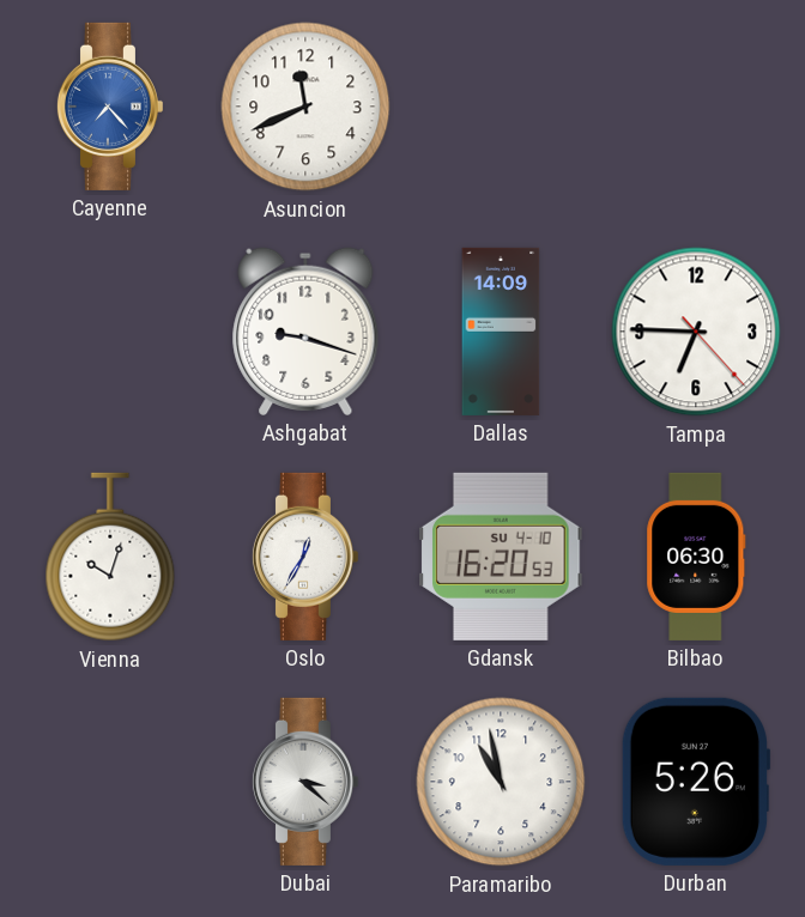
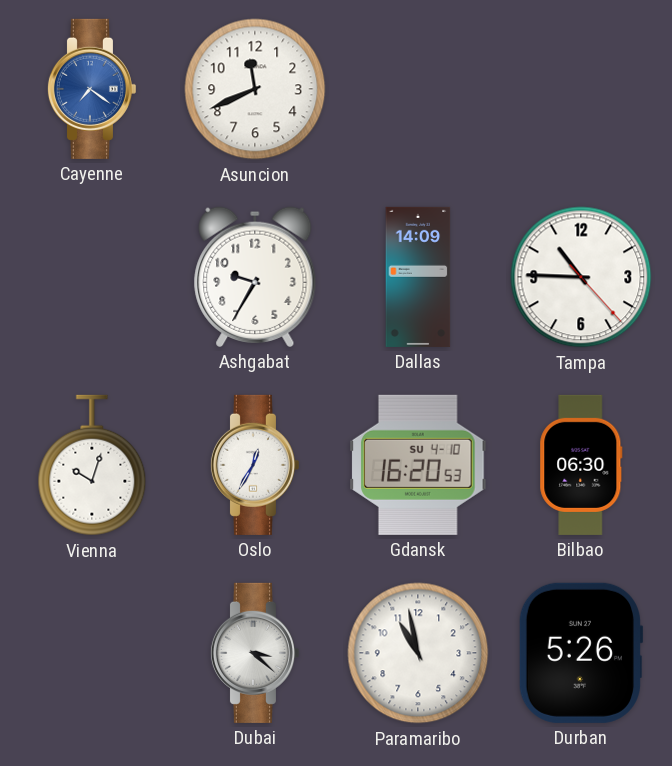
Cayenne: 7:23 -> 7:21
Ashgabat: 9:18 -> 9:35
Tampa: 6:45 -> 10:45
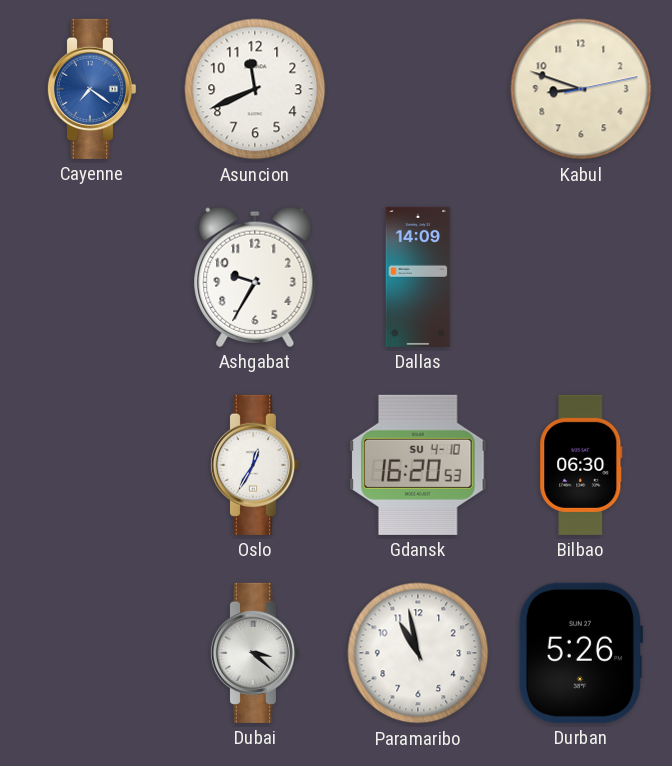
Kabul: none -> 8:48
Tampa: 10:45 -> none
Vienna: 10:03 -> none
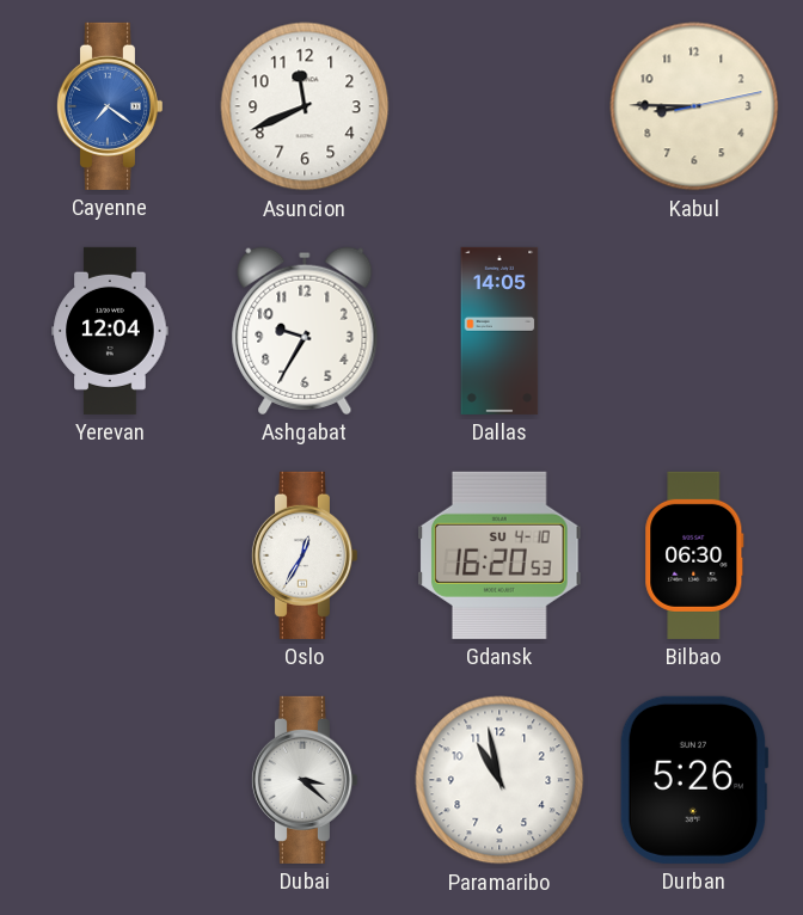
Kabul: 8:48 -> 8:45
Yerevan: none -> 12:04
Dallas: 14:09 -> 14:05
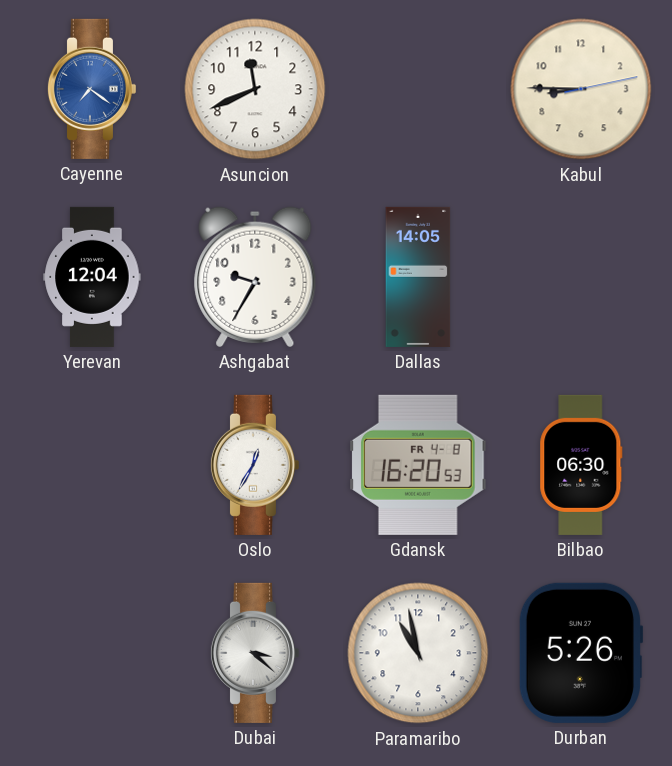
Gdansk date: SU 4-10 -> FR 4-8
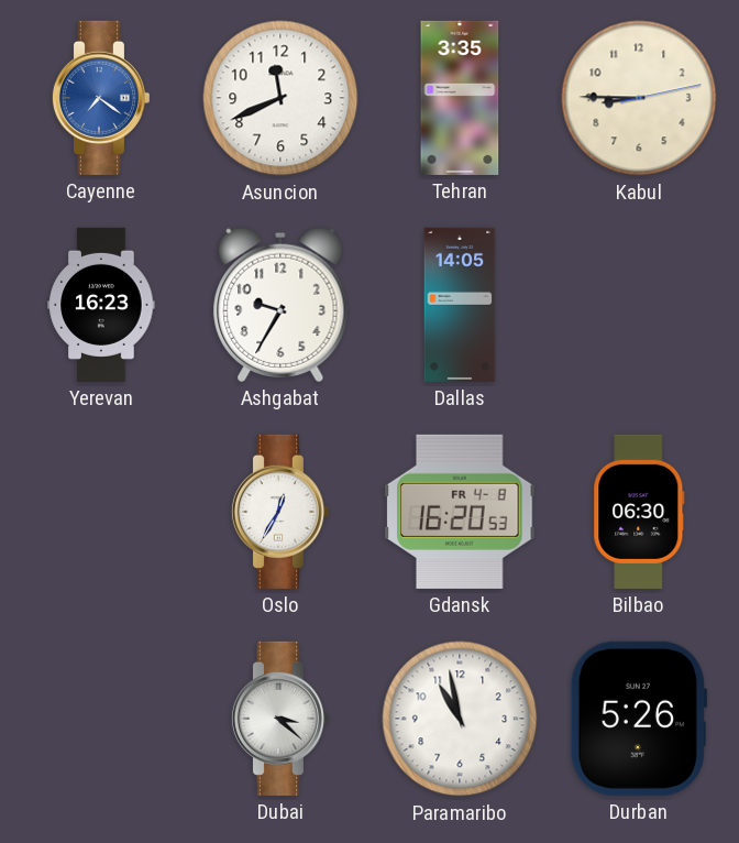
Tehran: none -> 3:35
Yerevan: 12:04 -> 16:23
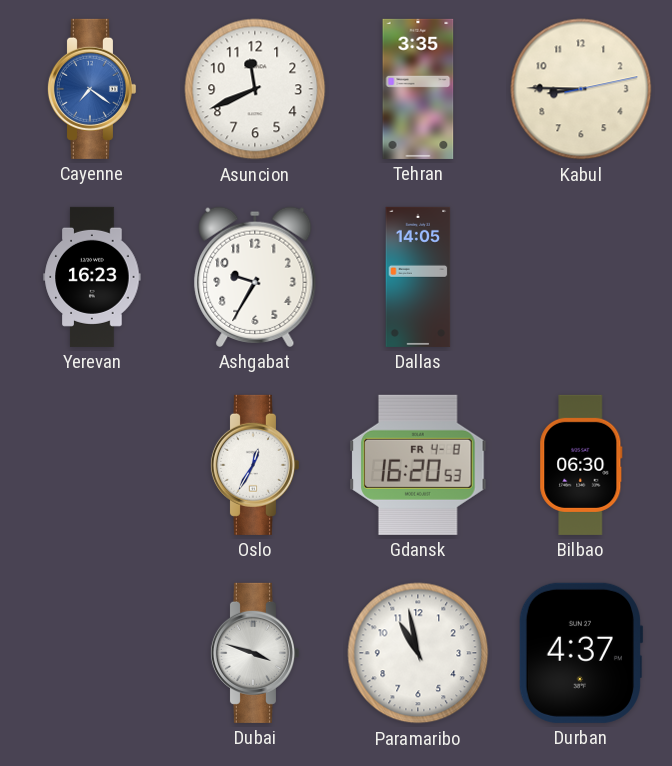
Dubai: 3:22 -> 3:48
Durban: 5:26 -> 4:37
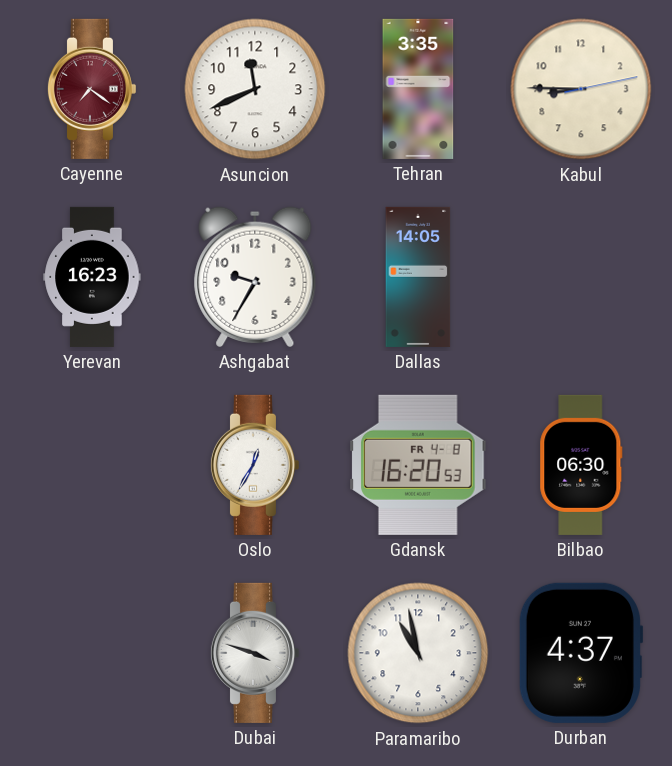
Cayenne dial: blue -> burgundy
